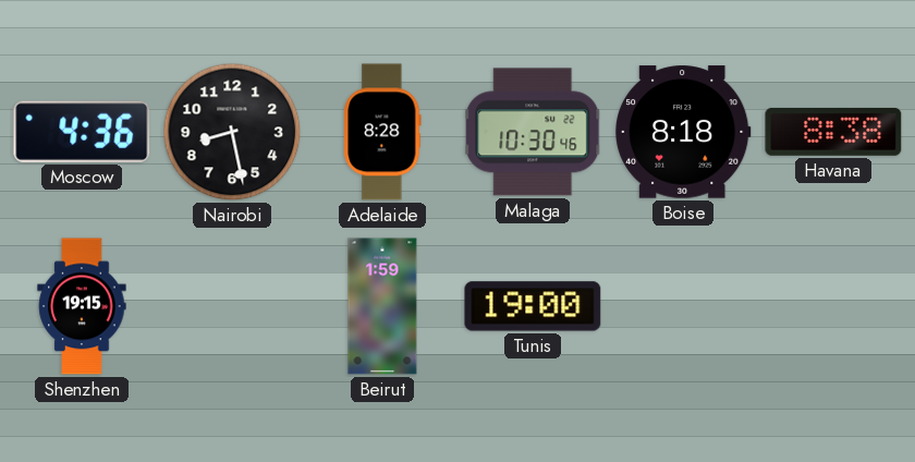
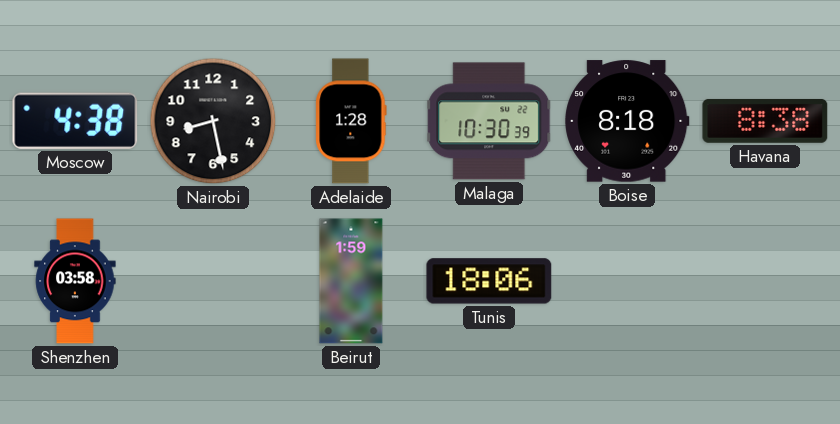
Moscow: 4:36 -> 4:38
Adelaide: 8:28 -> 1:28
Malaga: 10:30:46 -> 10:30:39
Shenzhen: 19:15 -> 03:58
Tunis: 19:00 -> 18:06
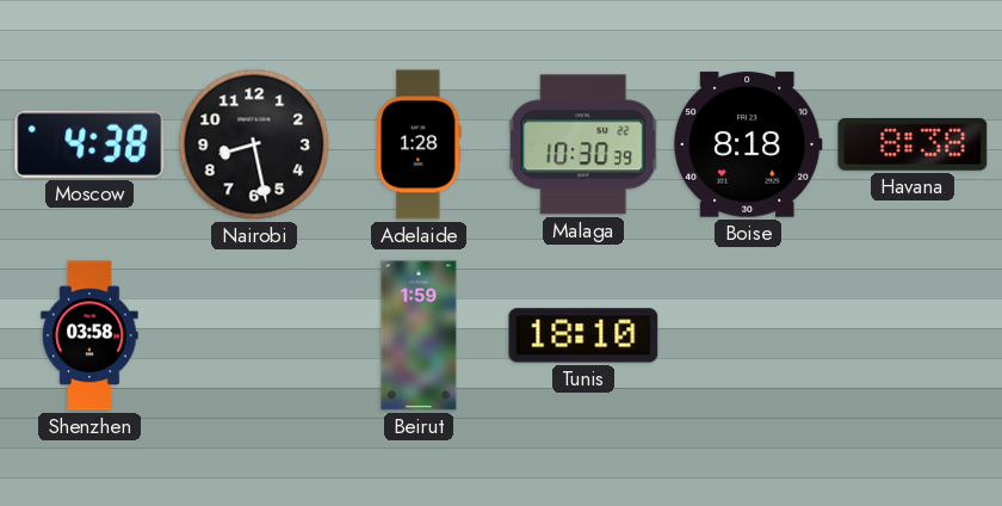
Tunis: 18:06 -> 18:10
